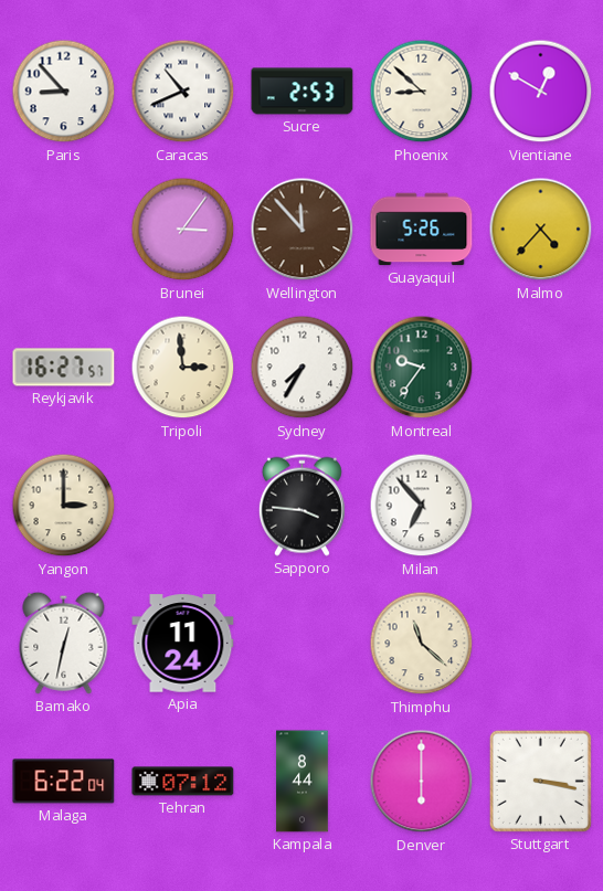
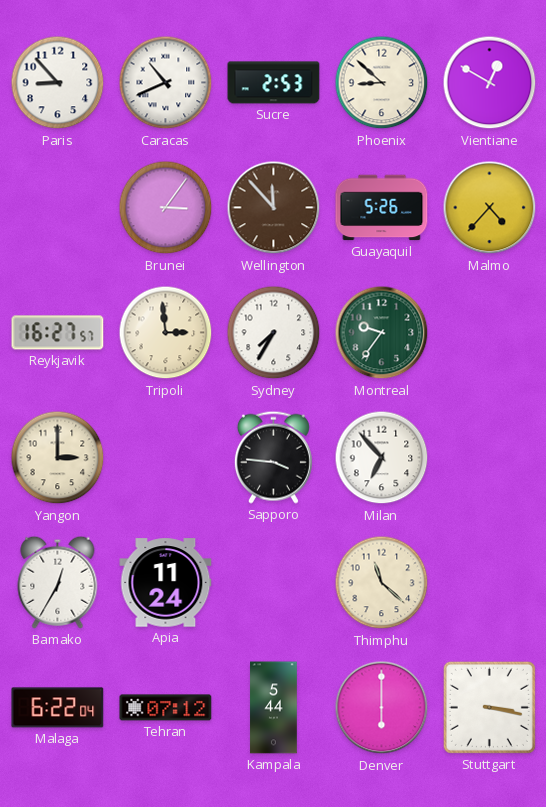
Bamako: 12:32 -> 12:35
Kampala: 8:44 -> 5:44
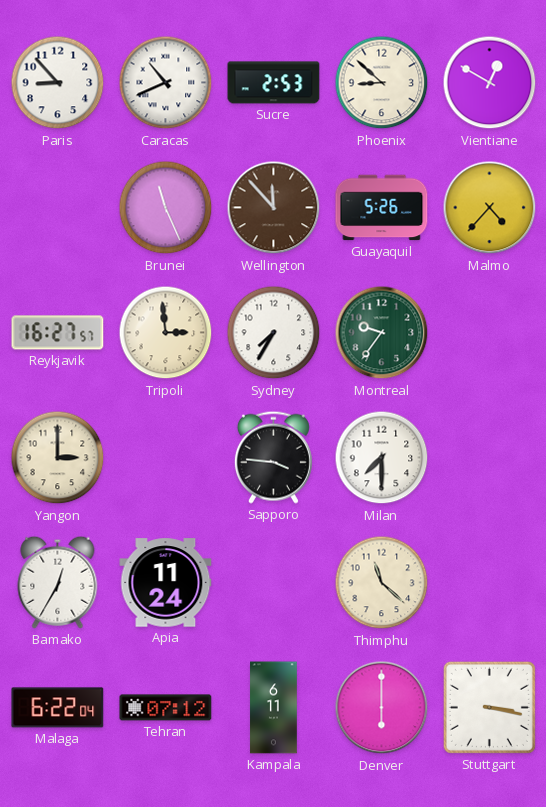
Brunei: 3:06 -> 11:26
Milan: 6:53 -> 7:30
Kampala: 5:44 -> 6:11
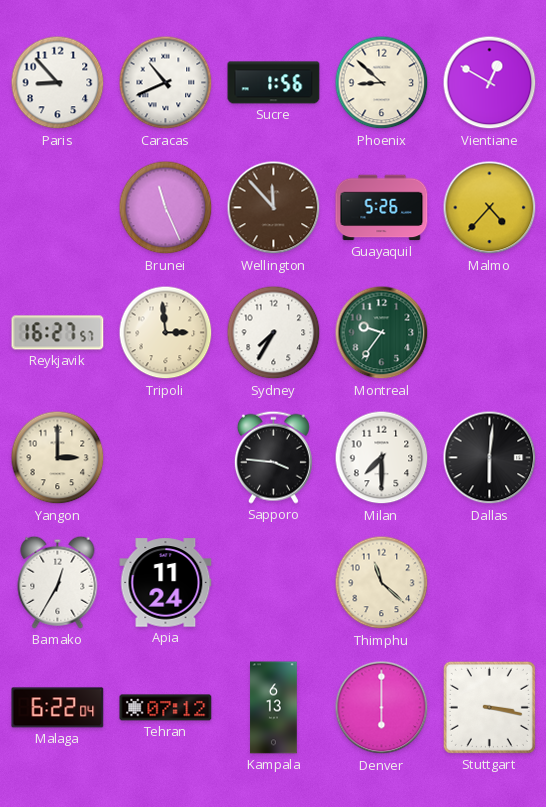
Sucre: 2:53 -> 1:56
Dallas: none -> 6:01
Kampala: 6:11 -> 6:13
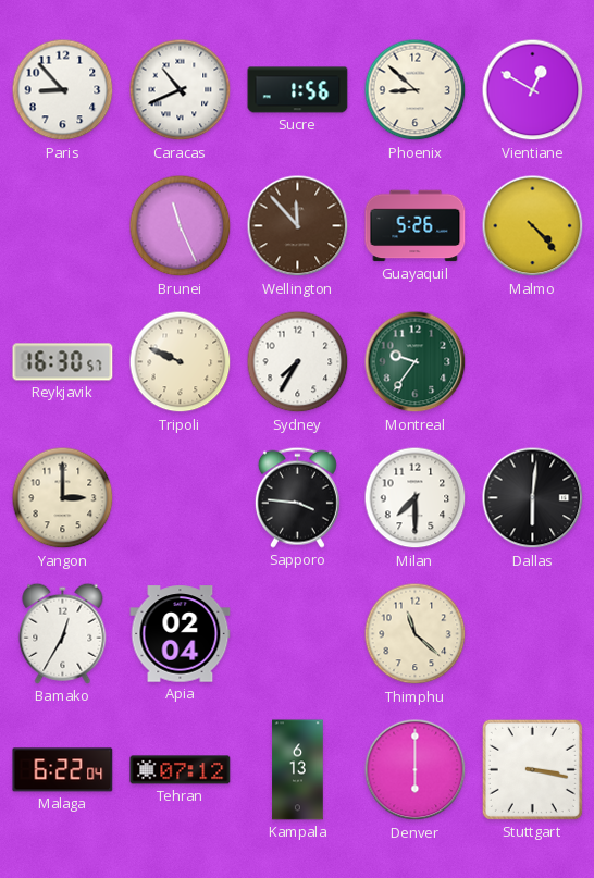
Malmo: 4:37 -> 4:23
Reykjavik: 16:27 -> 16:30
Tripoli: 2:59 -> 9:49
Apia: 11:24 -> 02:04
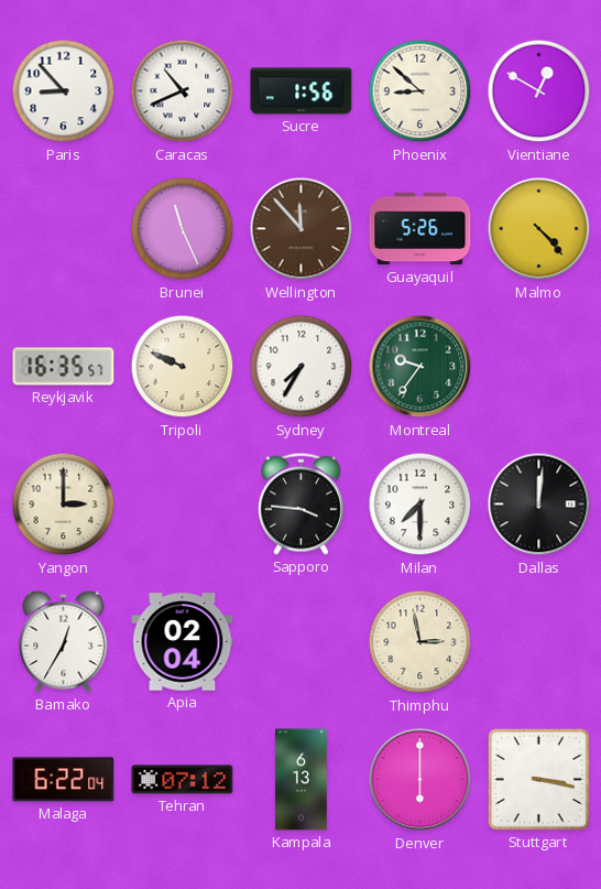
Reykjavik: 16:30 -> 16:35
Dallas: 6:01 -> 12:01
Thimphu: 11:22 -> 2:58
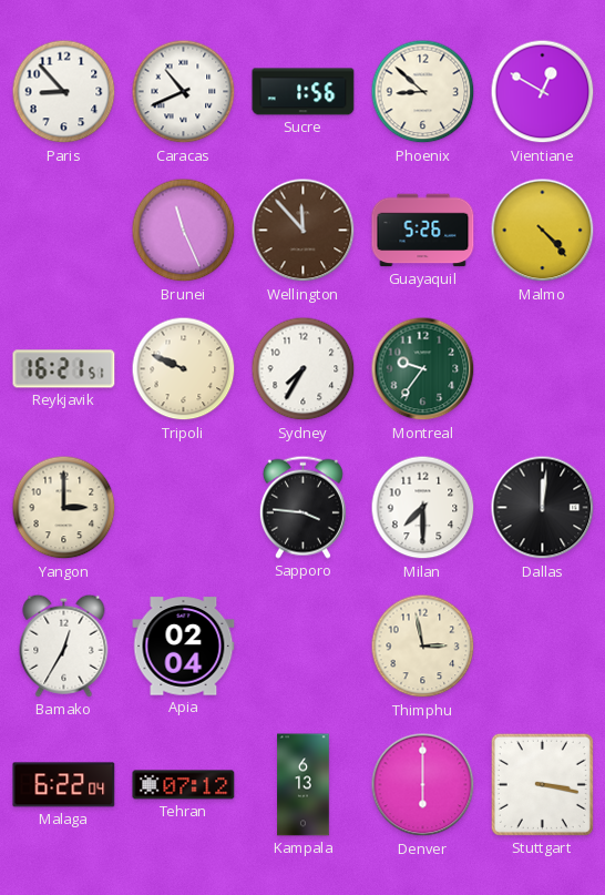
Reykjavik: 16:35 -> 16:21
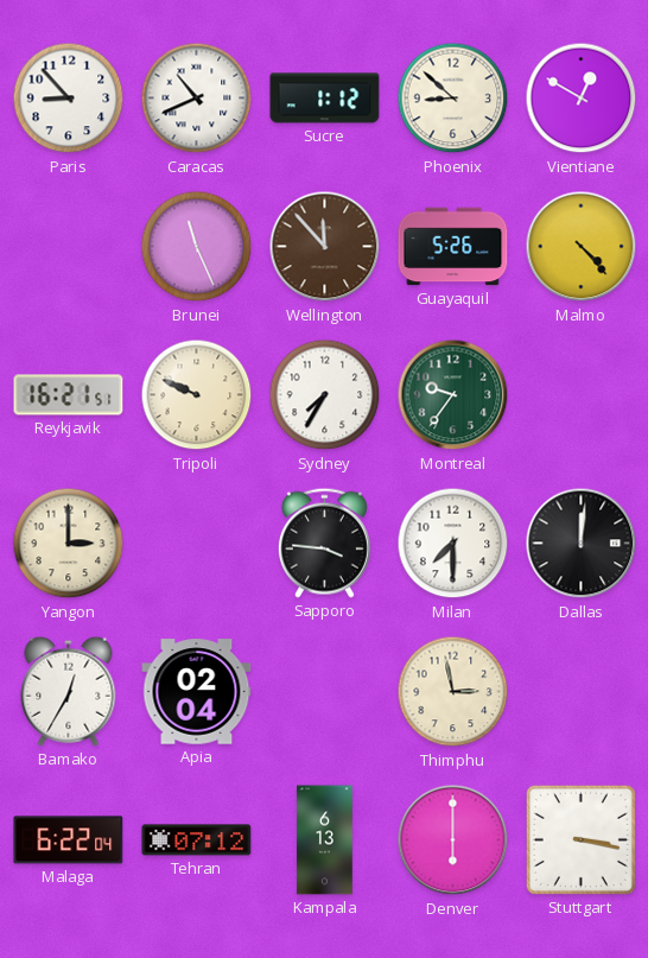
Sucre: 1:56 -> 1:12
